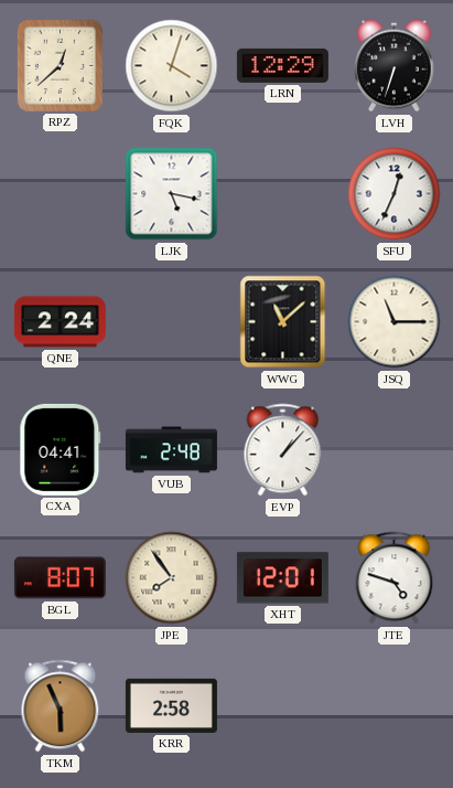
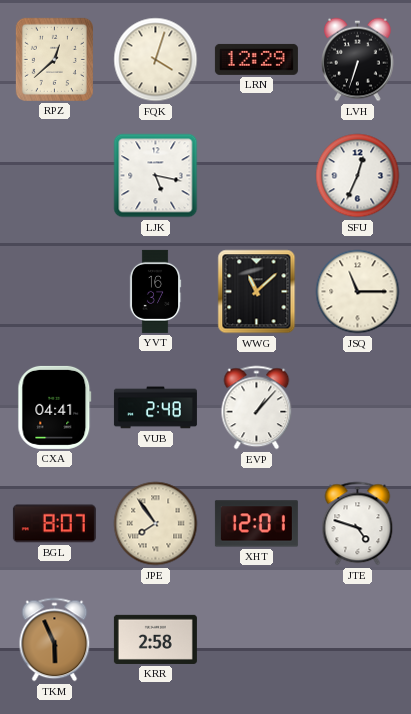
QNE: 2:24 -> none
YVT: none -> 16:37
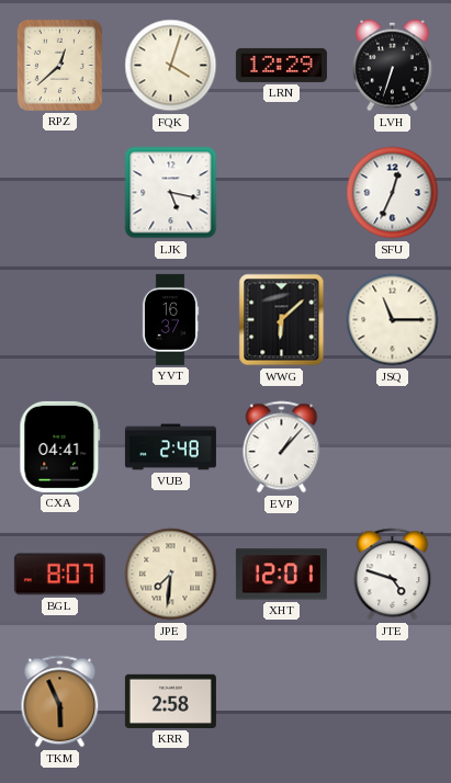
WWG: 11:08 -> 6:08
JPE: 7:54 -> 7:31
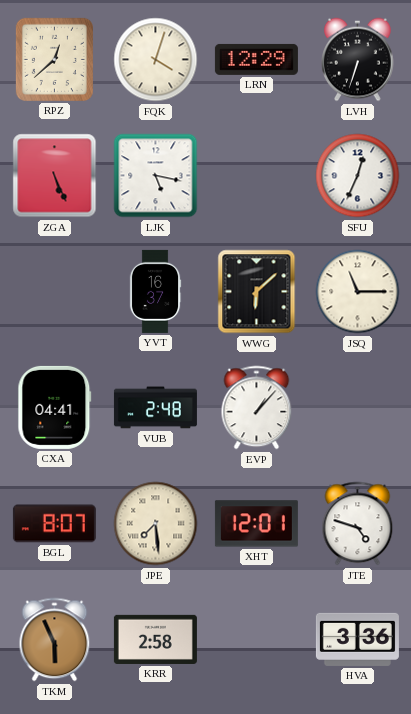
ZGA: none -> 5:26
JPE: 7:31 -> 7:29
HVA: none -> 3:36
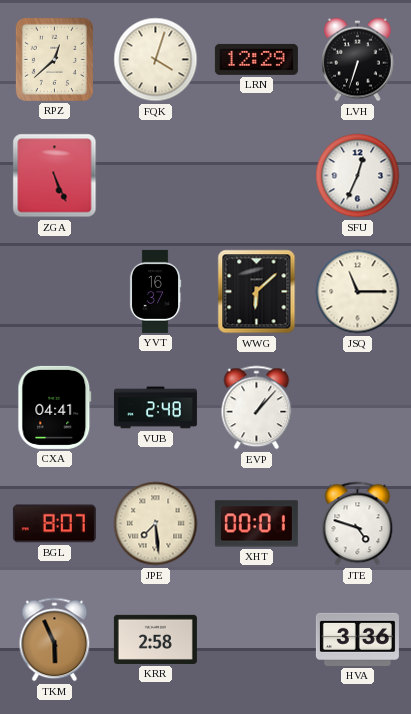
LJK: 5:17 -> none
XHT: 12:01 -> 00:01
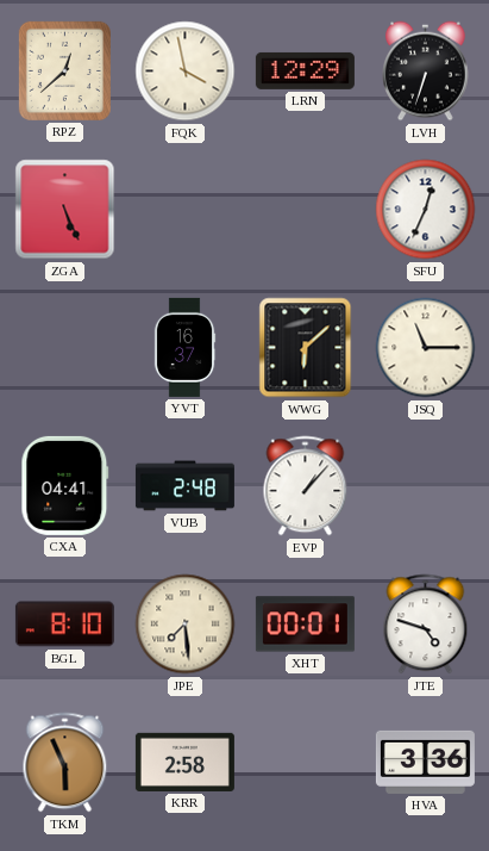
FQK: 4:03 -> 3:58
BGL: 8:07 -> 8:10
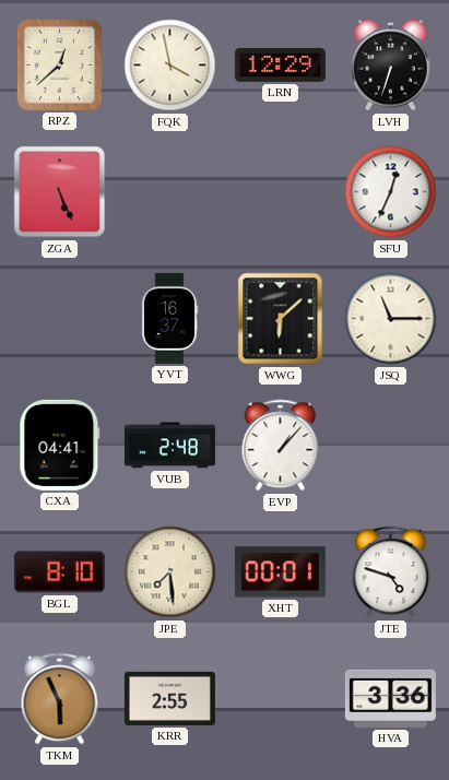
KRR: 2:58 -> 2:55
